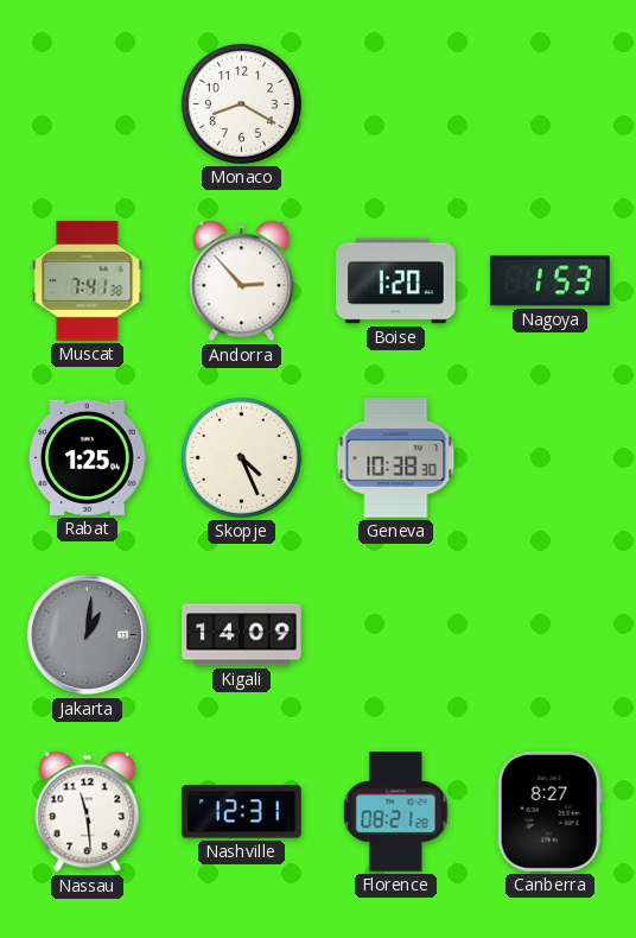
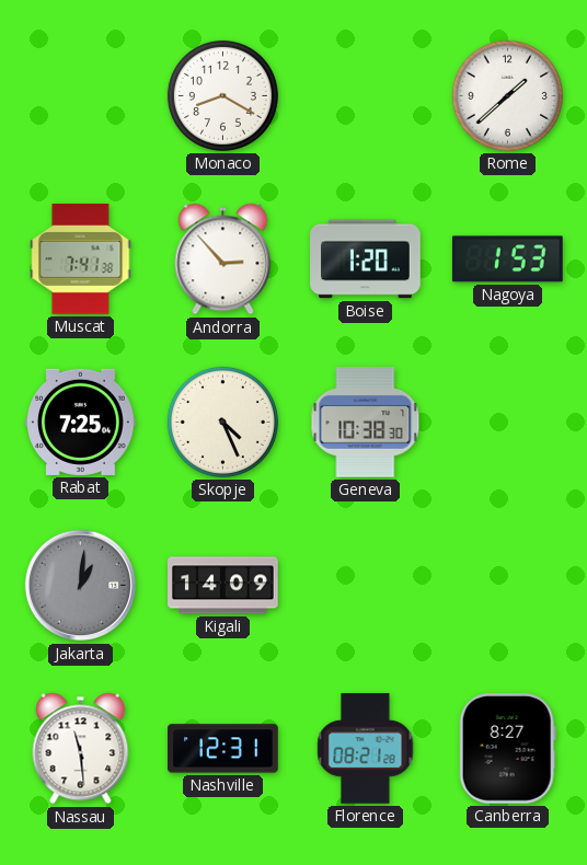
Rome: none -> 1:38
Rabat: 1:25 -> 7:25
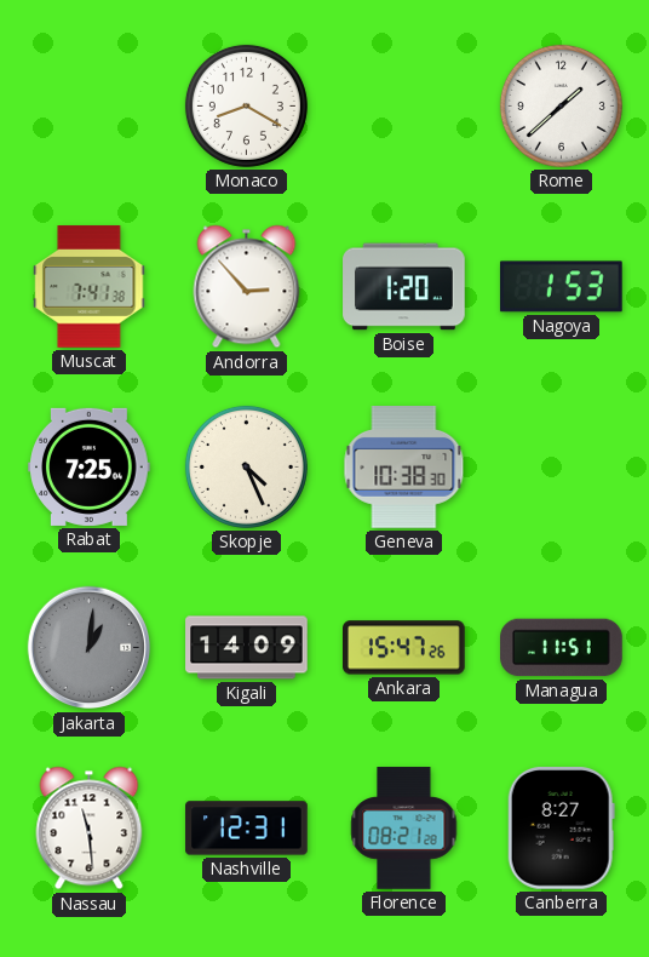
Ankara: none -> 15:47
Managua: none -> 11:51
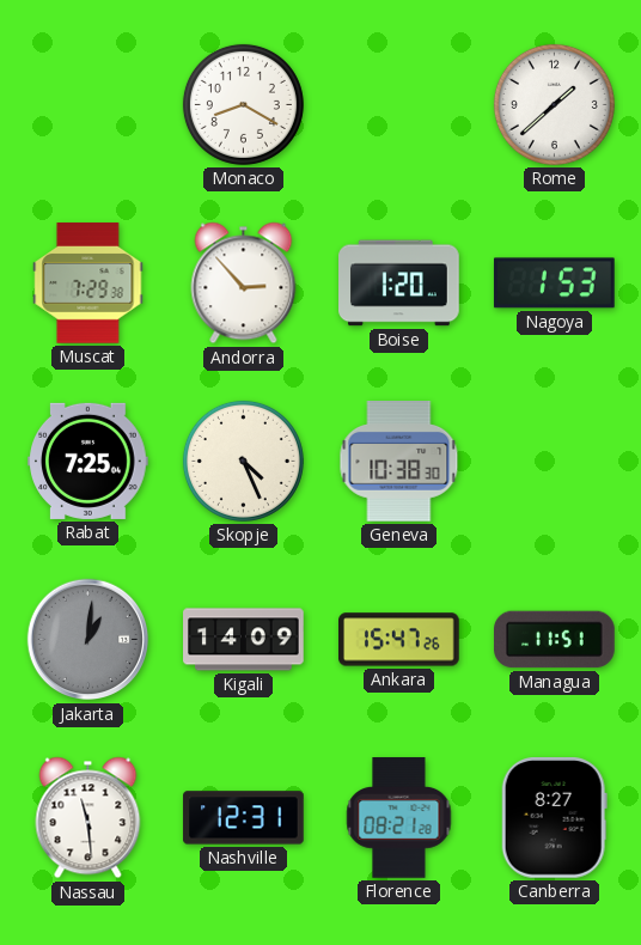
Muscat: 7:41 -> 7:29
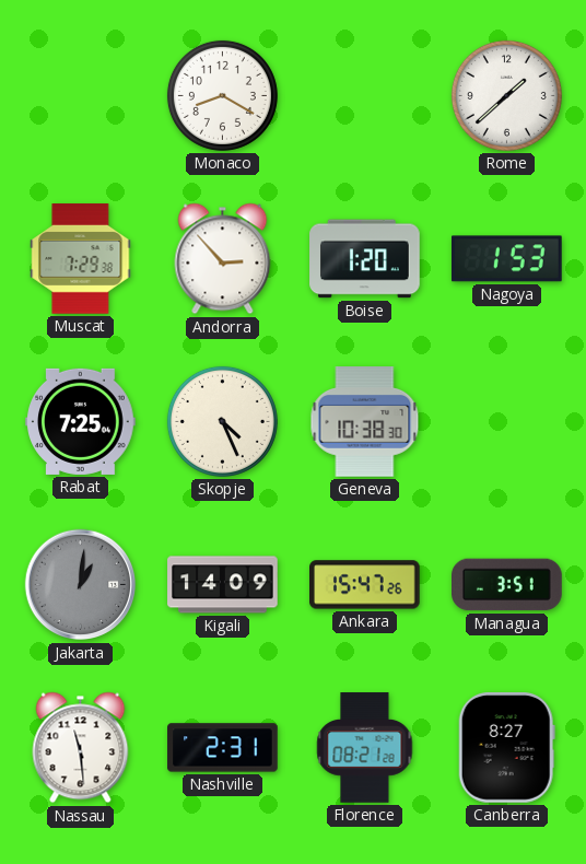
Managua: 11:51 -> 3:51
Nashville: 12:31 -> 2:31
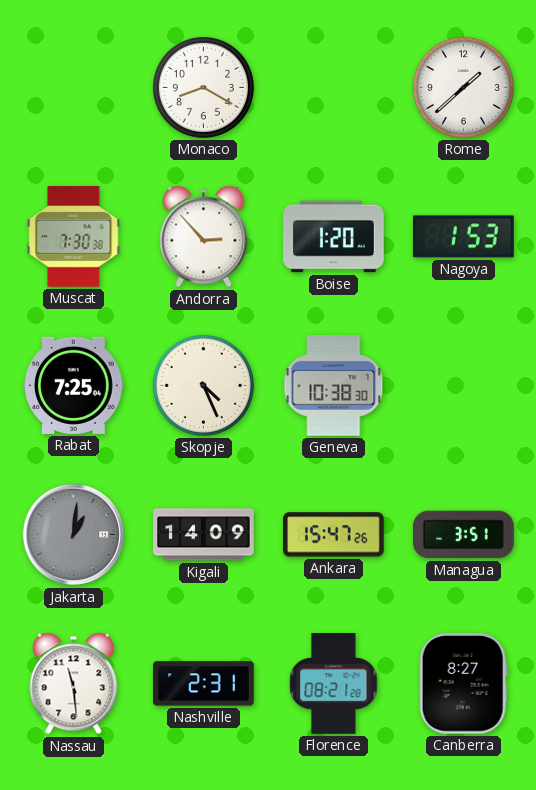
Muscat: 7:29 -> 7:30
